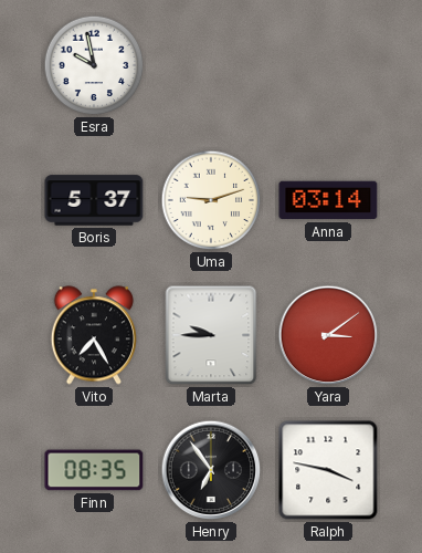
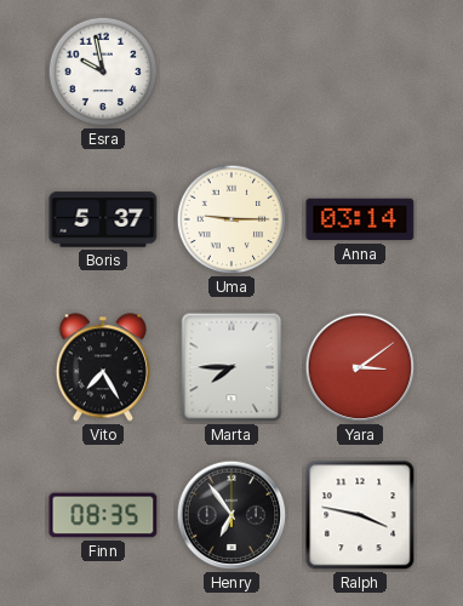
Uma: 9:12 -> 9:15
Marta: 9:45 -> 7:45
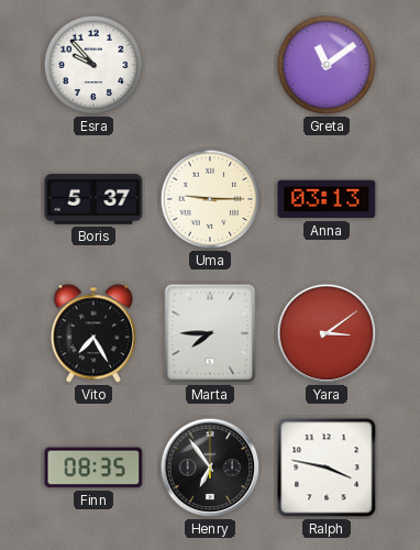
Esra: 9:58 -> 9:53
Greta: none -> 11:09
Anna: 03:14 -> 03:13
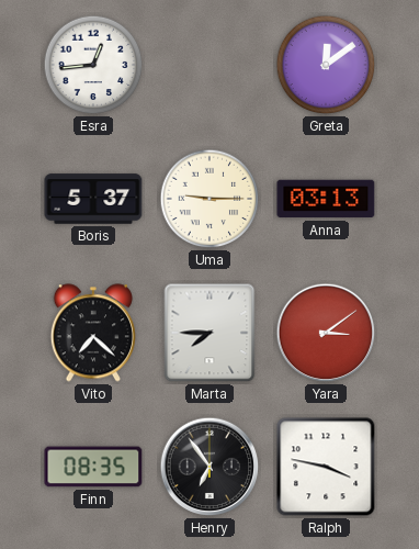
Esra: 9:53 -> 12:44
Greta: 11:09 -> 12:09
Vito: 7:25 -> 7:22
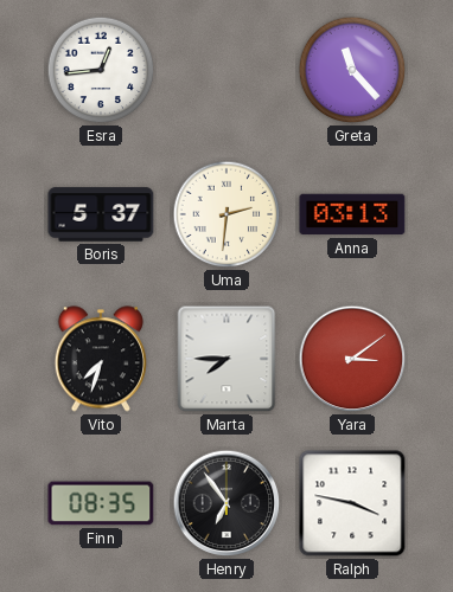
Greta: 12:09 -> 11:23
Uma: 9:15 -> 2:31
Vito: 7:22 -> 7:33
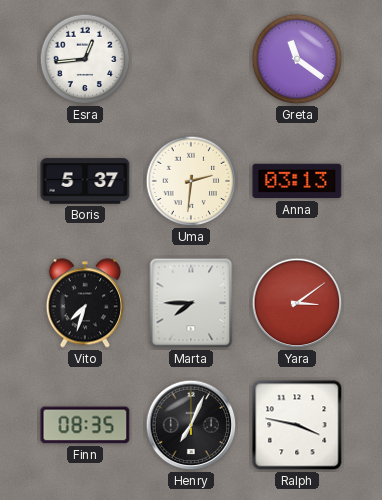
Greta: 11:23 -> 11:21
Henry: 6:54 -> 7:04
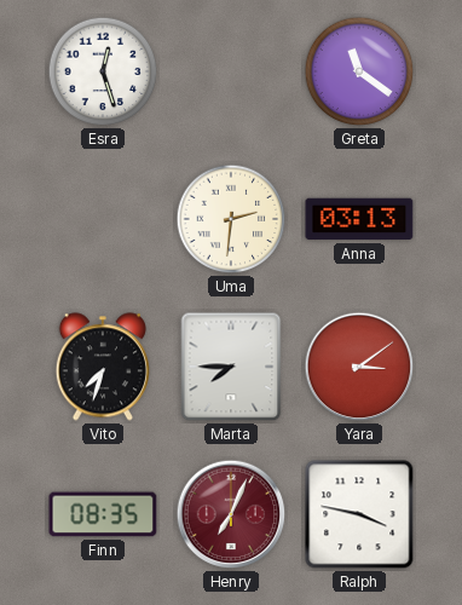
Esra: 12:44 -> 12:27
Boris: 5:37 -> none
Henry dial: black -> burgundy
